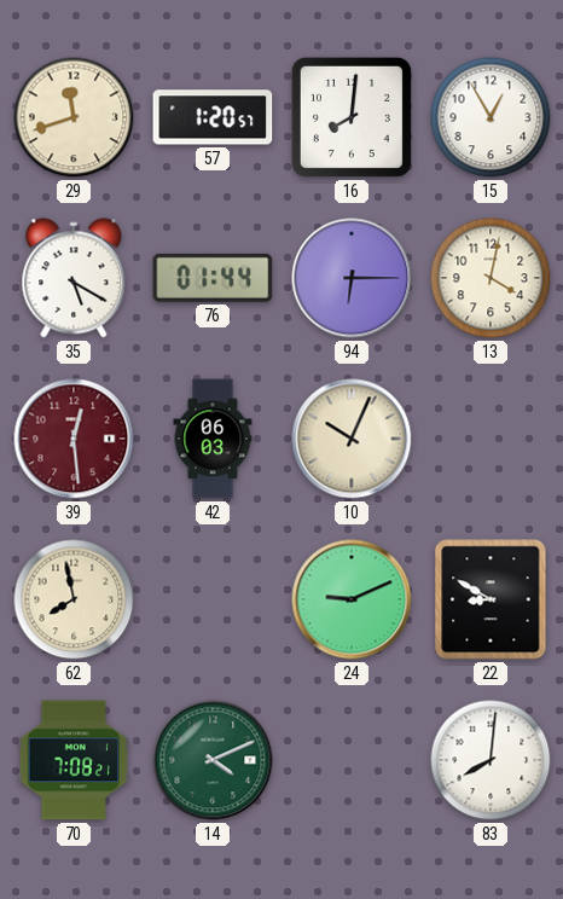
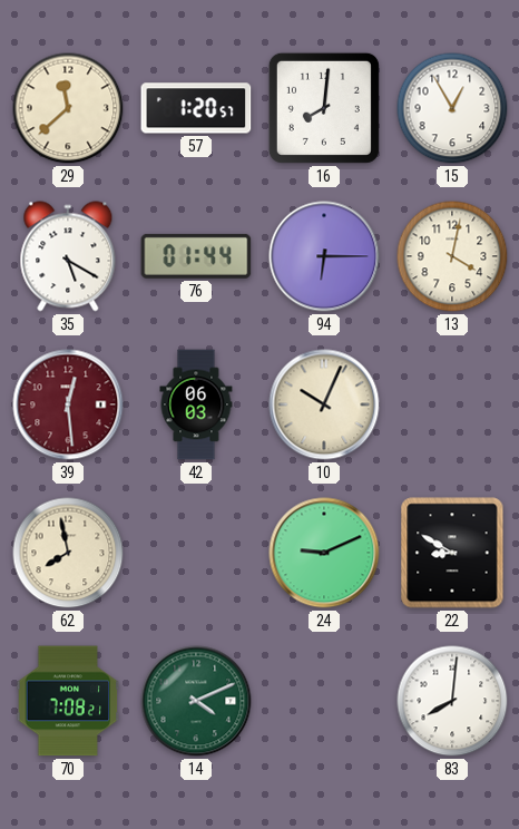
29: 11:42 -> 11:38
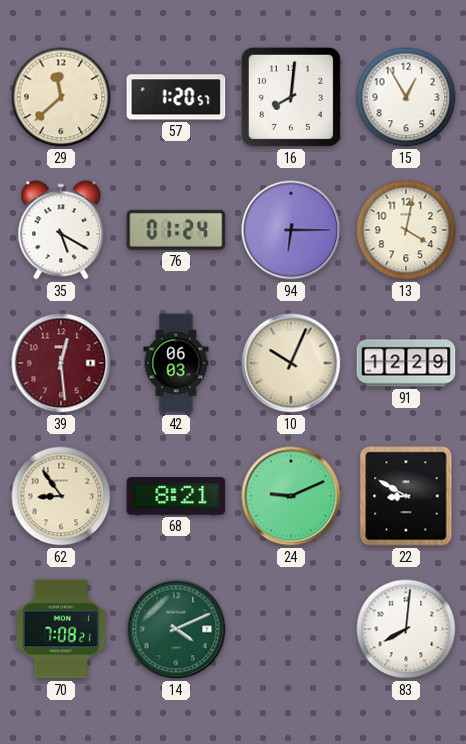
76: 01:44 -> 01:24
91: none -> 12:29
62: 7:58 -> 8:54
68: none -> 8:21
